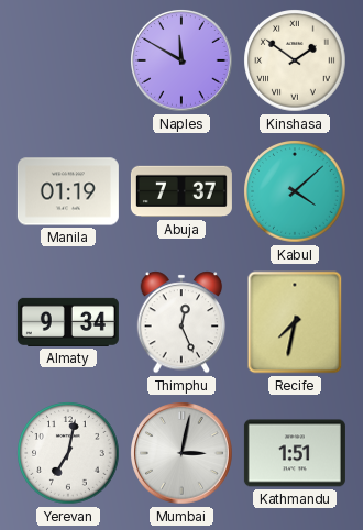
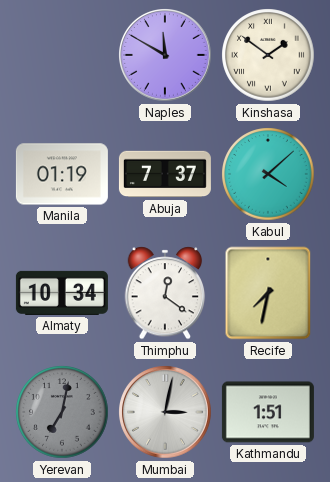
Almaty: 9:34 -> 10:34
Thimphu: 12:26 -> 12:21
Yerevan dial: white -> grey
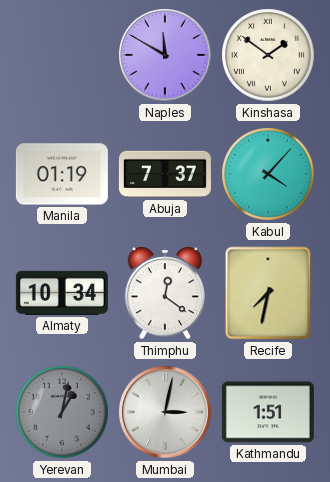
Kabul: 4:08 -> 4:07
Yerevan: 7:02 -> 1:02
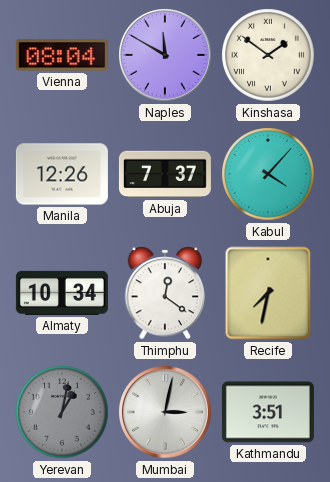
Vienna: none -> 08:04
Manila: 01:19 -> 12:26
Kathmandu: 1:51 -> 3:51
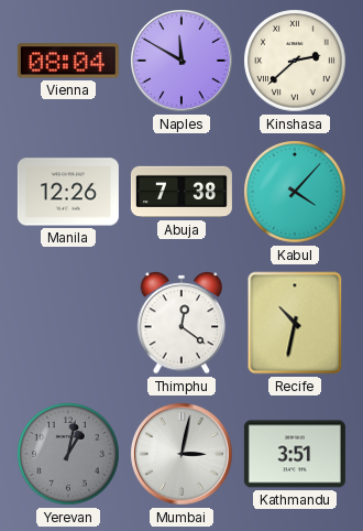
Kinshasa: 1:51 -> 2:38
Abuja: 7:37 -> 7:38
Almaty: 10:34 -> none
Recife: 7:32 -> 10:32
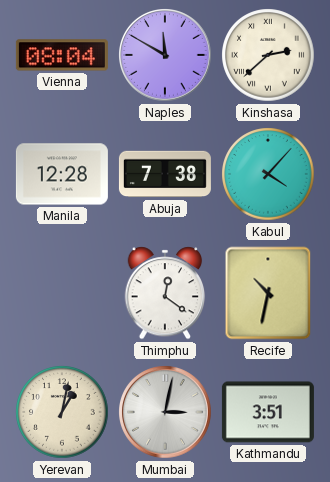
Manila: 12:26 -> 12:28
Yerevan dial: grey -> cream
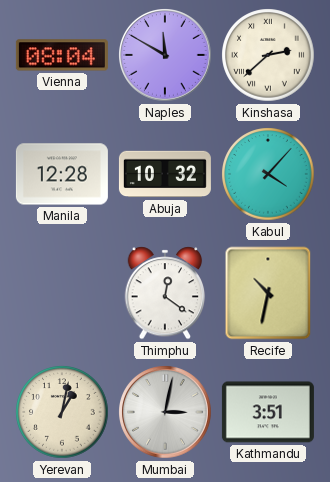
Abuja: 7:38 -> 10:32
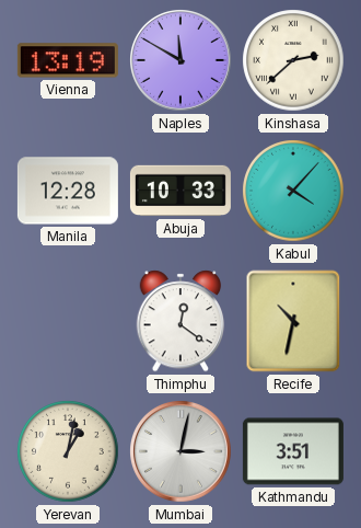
Vienna: 08:04 -> 13:19
Abuja: 10:32 -> 10:33
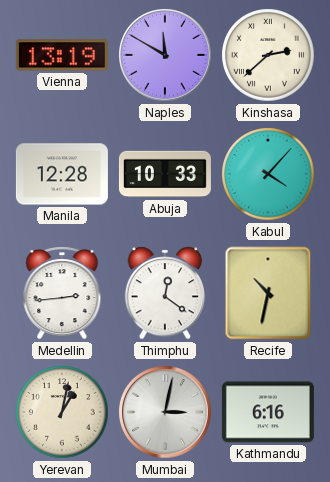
Medellin: none -> 2:44
Kathmandu: 3:51 -> 6:16
